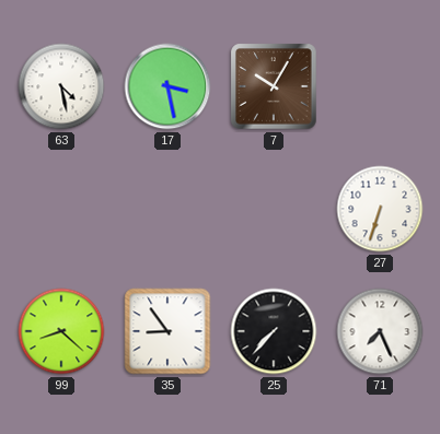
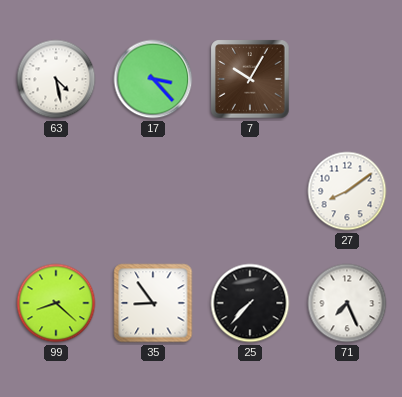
17: 3:28 -> 3:23
27: 6:33 -> 8:09
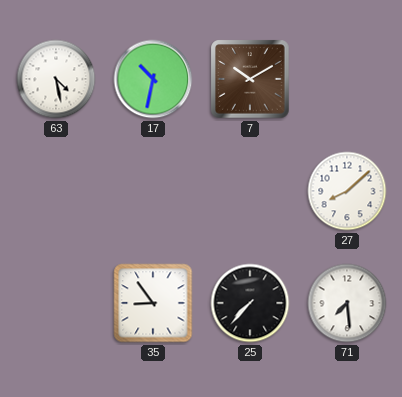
17: 3:23 -> 10:32
7: 10:05 -> 10:10
27: 8:09 -> 8:08
99: 8:22 -> none
71: 7:26 -> 7:29
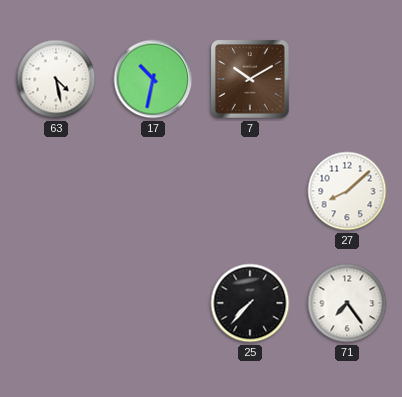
35: 8:54 -> none
71: 7:29 -> 7:24
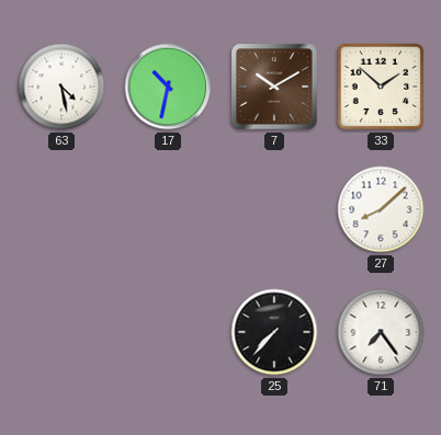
33: none -> 1:52
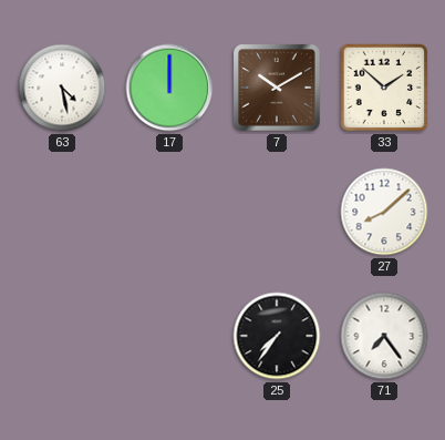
17: 10:32 -> 12:00
25: 7:37 -> 7:36
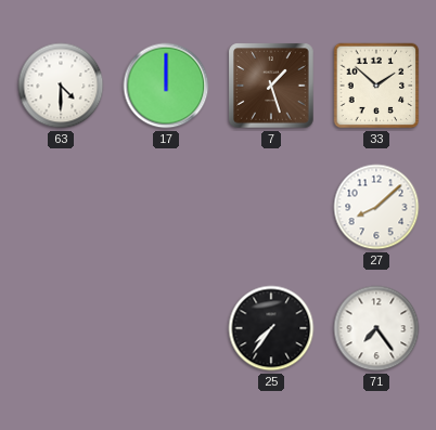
63: 4:28 -> 4:30
7: 10:10 -> 1:27
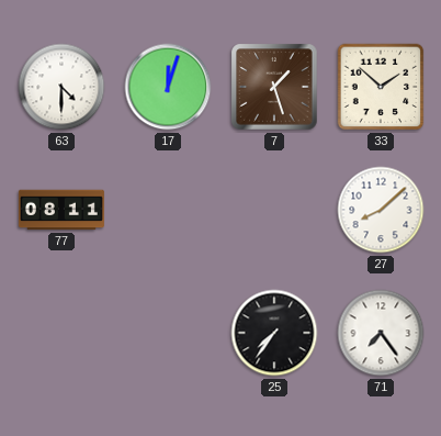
17: 12:00 -> 12:03
77: none -> 08:11
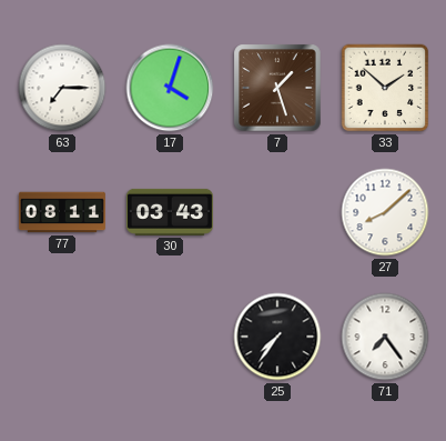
63: 4:30 -> 7:15
17: 12:03 -> 4:03
30: none -> 03:43
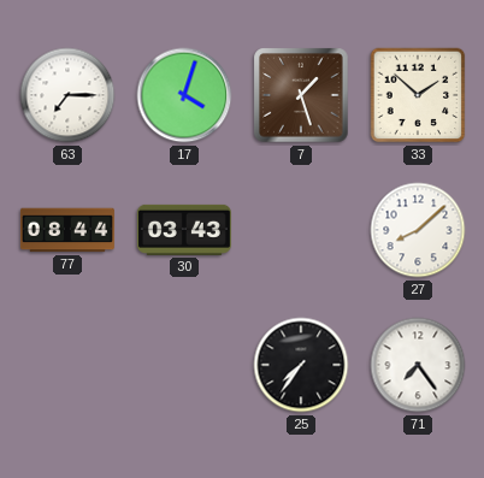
77: 08:11 -> 08:44
